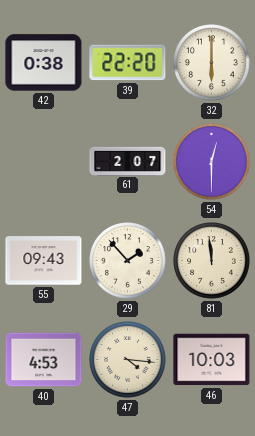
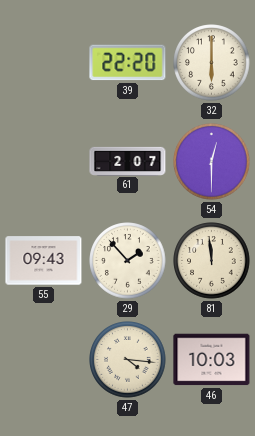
42: 0:38 -> none
40: 4:53 -> none
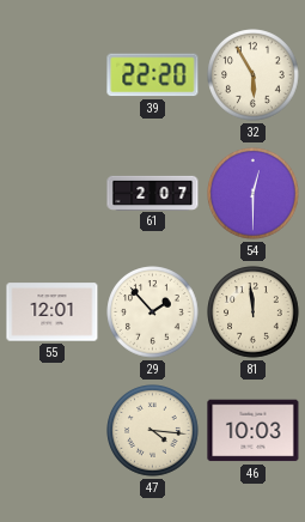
32: 6:00 -> 5:55
55: 09:43 -> 12:01
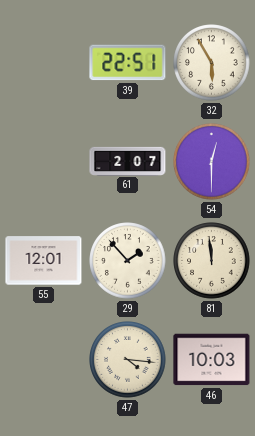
39: 22:20 -> 22:51
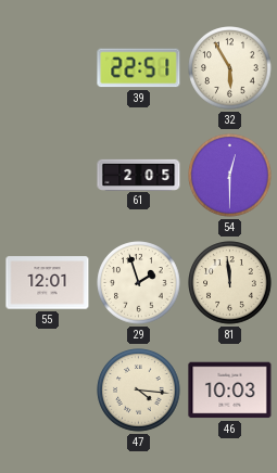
61: 2:07 -> 2:05
29: 1:53 -> 1:57
